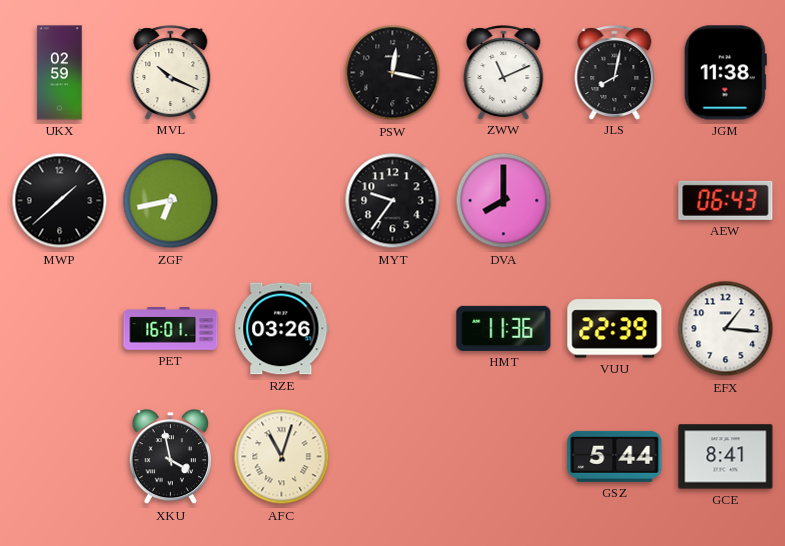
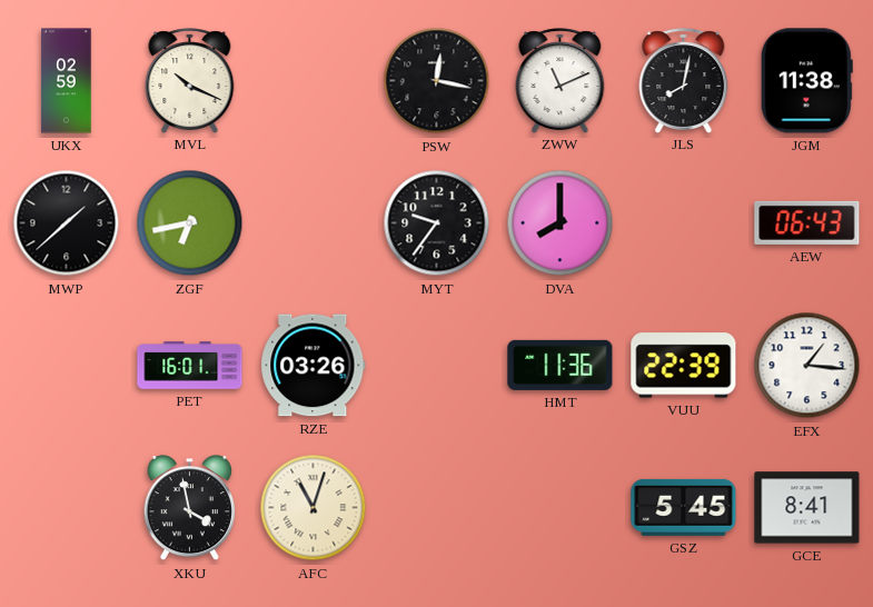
GSZ: 5:44 -> 5:45
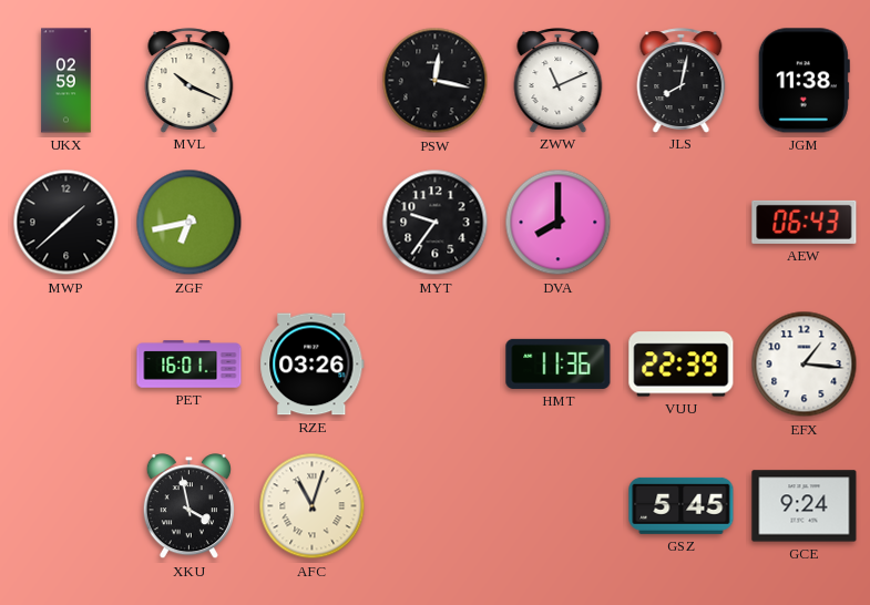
GCE: 8:41 -> 9:24
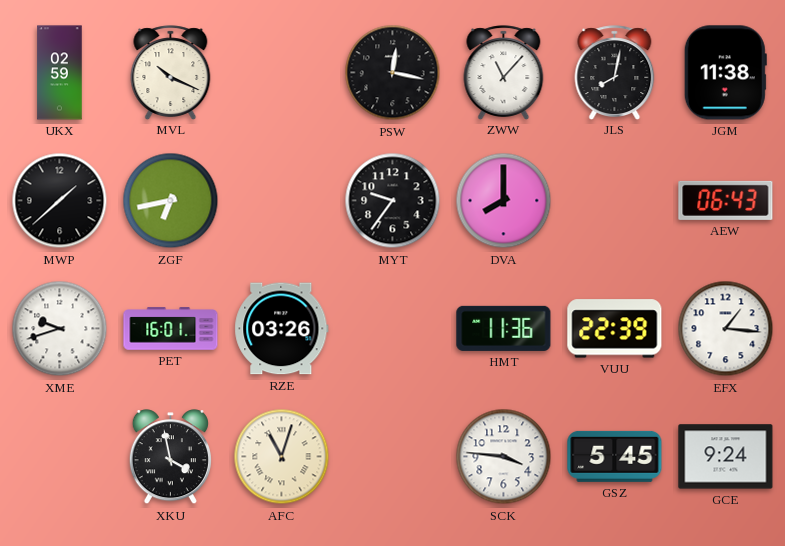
ZWW: 11:11 -> 11:07
XME: none -> 9:42
SCK: none -> 3:46
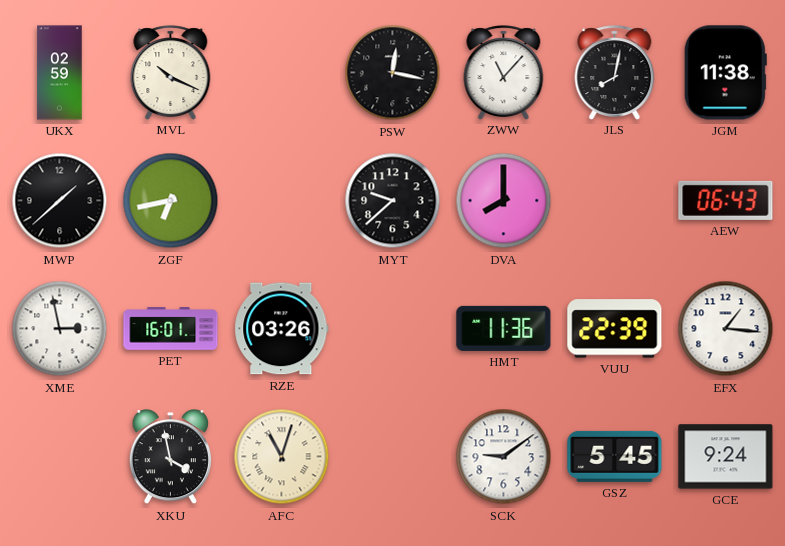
MYT: 9:36 -> 9:38
XME: 9:42 -> 2:58
SCK: 3:46 -> 9:09
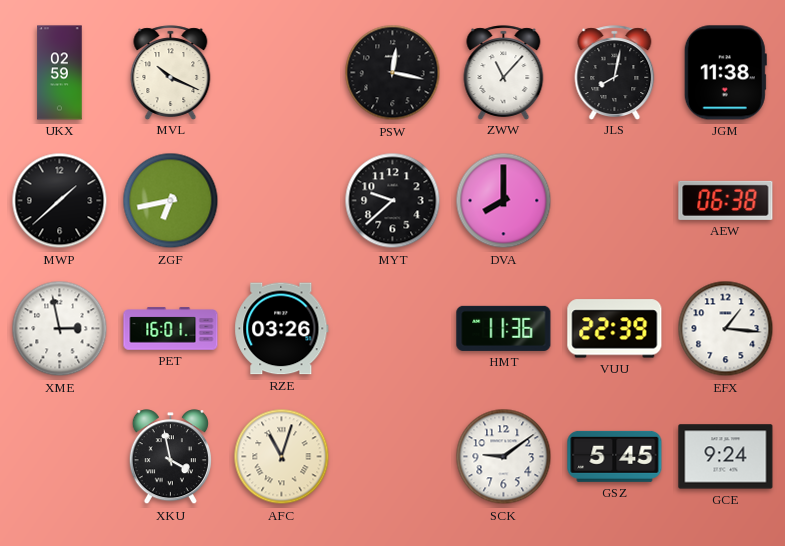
AEW: 06:43 -> 06:38
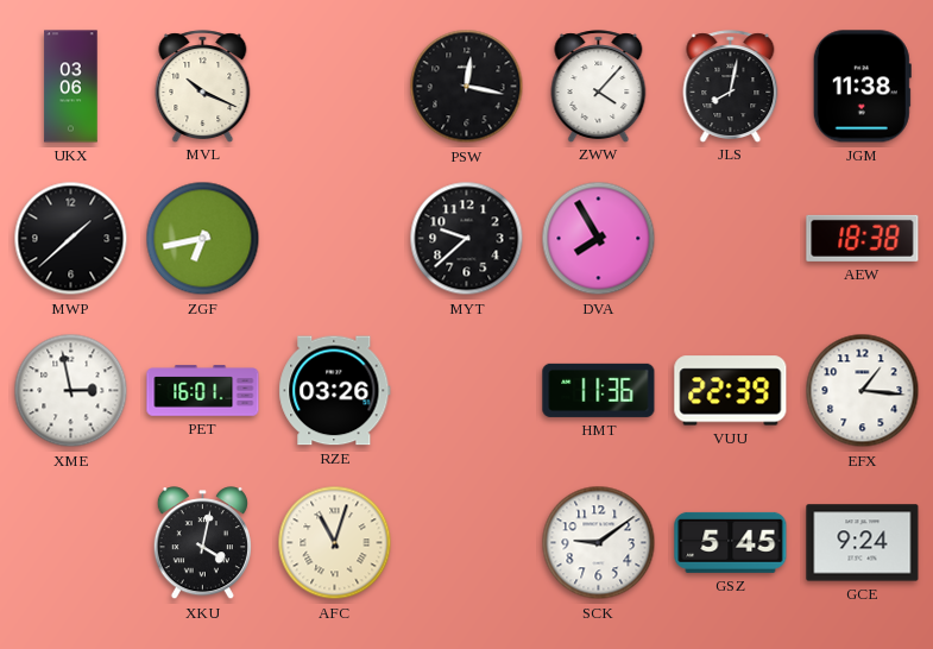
UKX: 02:59 -> 03:06
ZWW: 11:07 -> 4:07
DVA: 8:00 -> 7:55
AEW: 06:38 -> 18:38
XKU: 3:58 -> 4:02
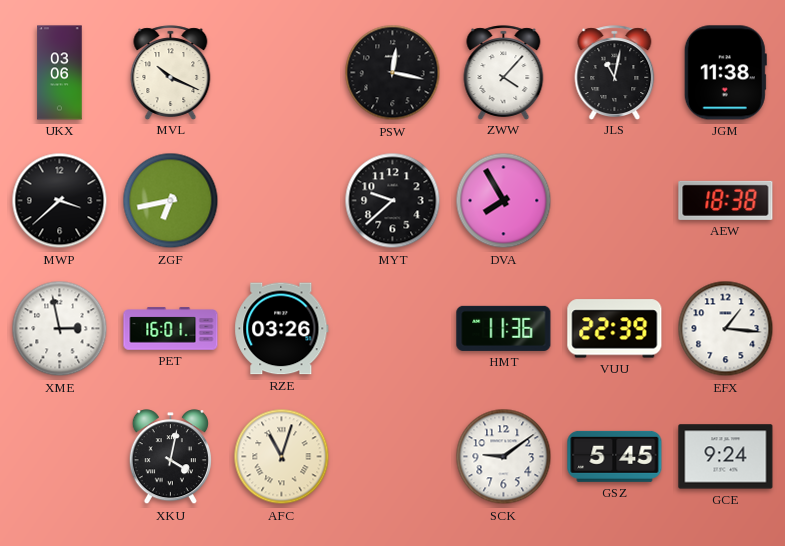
JLS: 8:02 -> 11:02
MWP: 1:38 -> 3:38
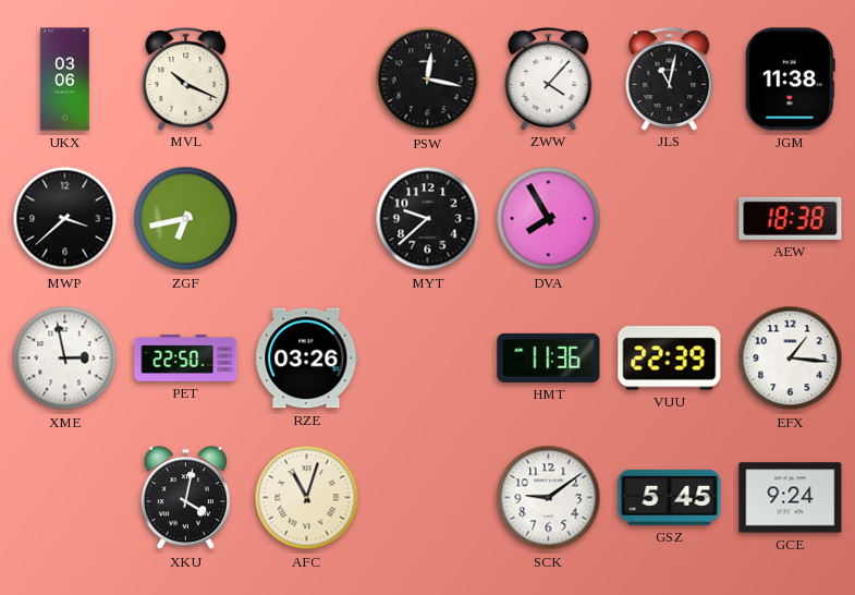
PET: 16:01 -> 22:50
